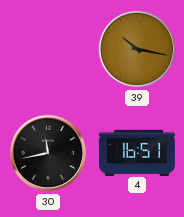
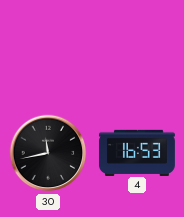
39: 10:17 -> none
4: 16:51 -> 16:53
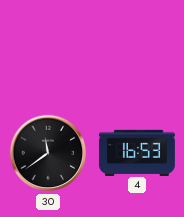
30: 11:43 -> 11:39
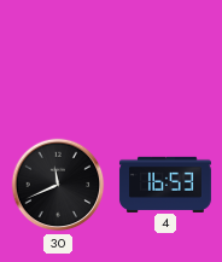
30: 11:39 -> 11:41
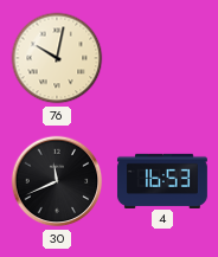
76: none -> 10:02
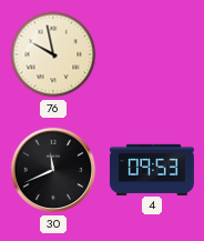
76: 10:02 -> 9:58
4: 16:53 -> 09:53
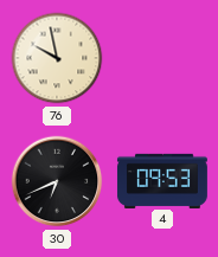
30: 11:41 -> 6:41
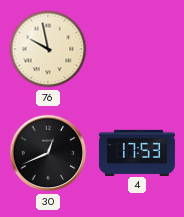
30: 6:41 -> 12:41
4: 09:53 -> 17:53
